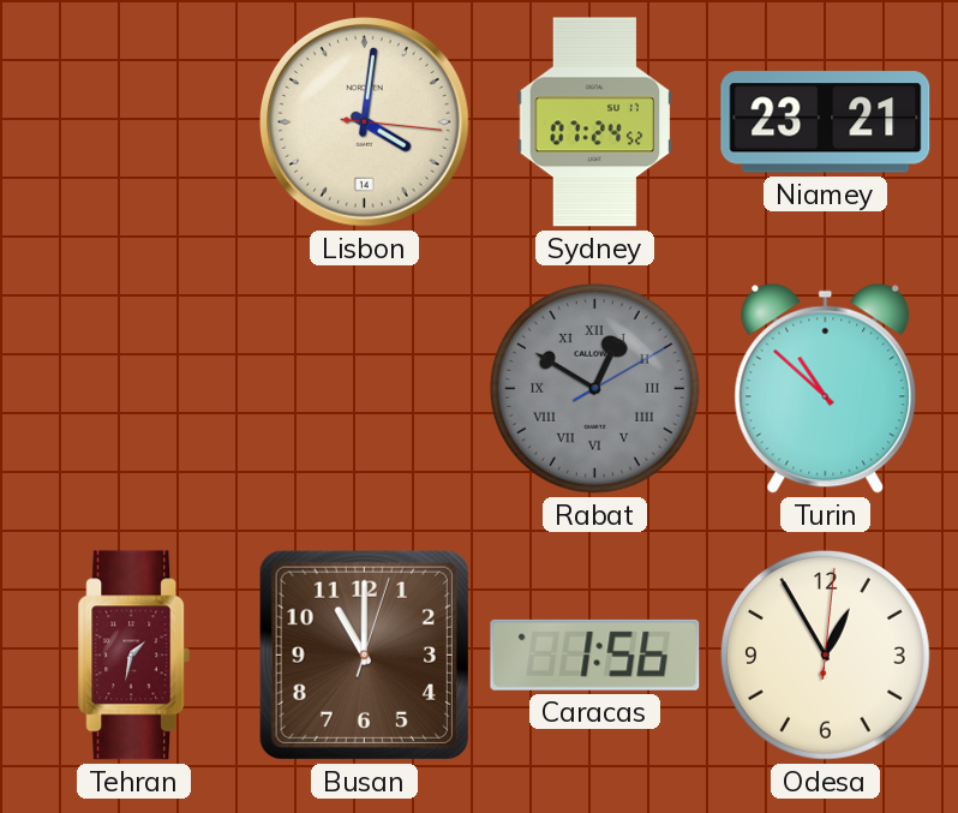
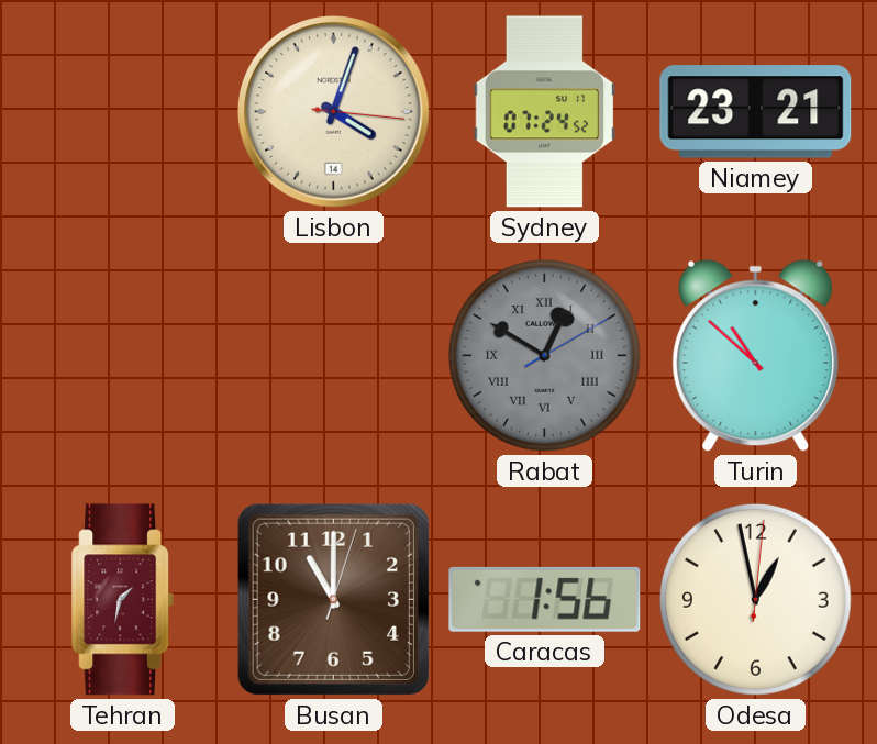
Lisbon: 4:01 -> 4:03
Odesa: 12:55 -> 12:58
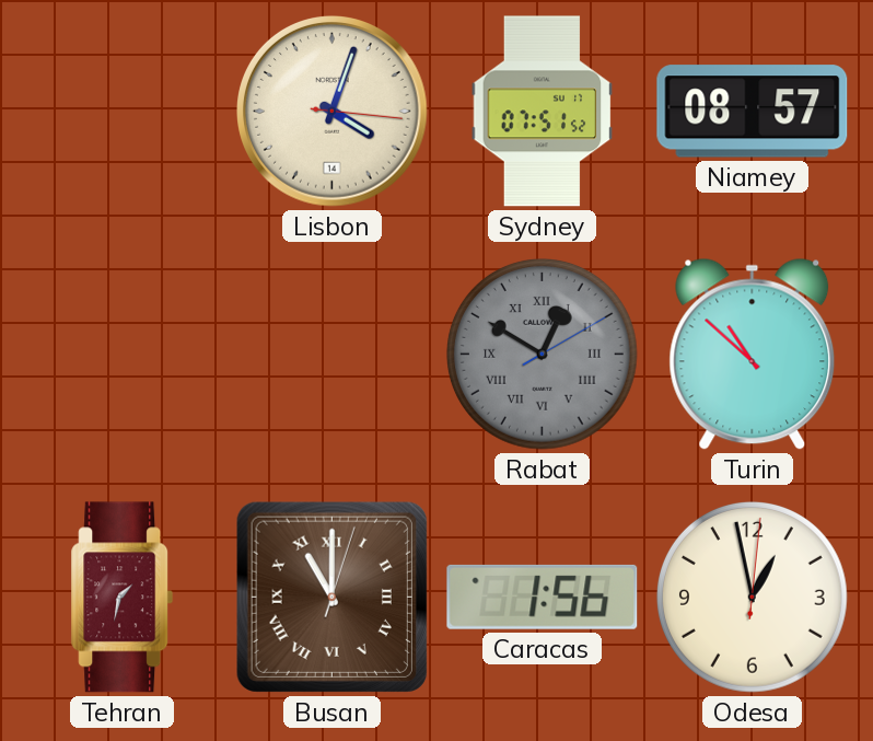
Sydney: 07:24 -> 07:51
Niamey: 23:21 -> 08:57
Busan numerals: Arabic -> Roman
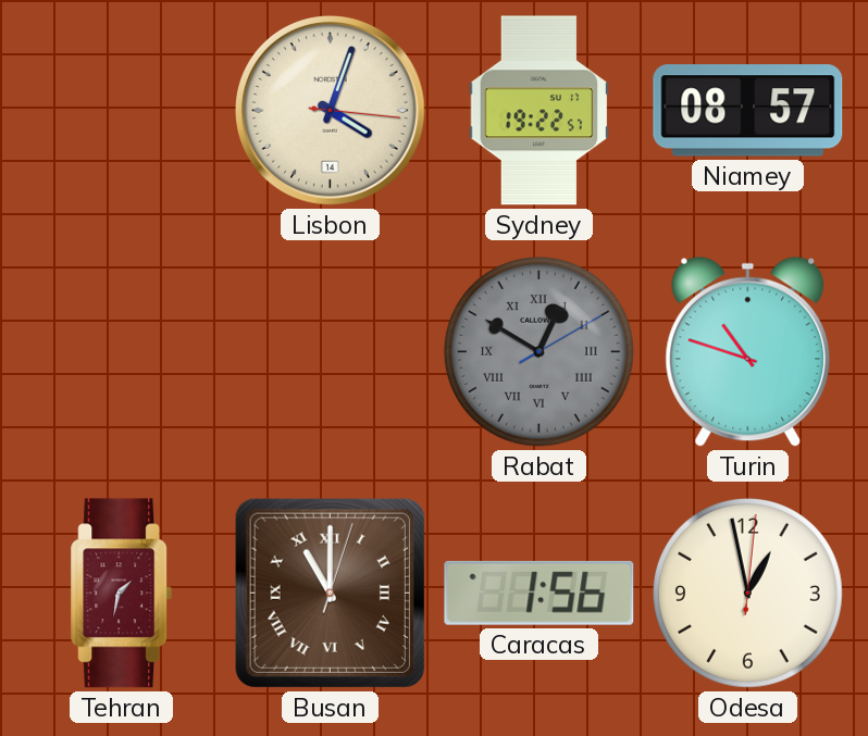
Sydney: 07:51 -> 19:22
Turin: 10:52 -> 10:48
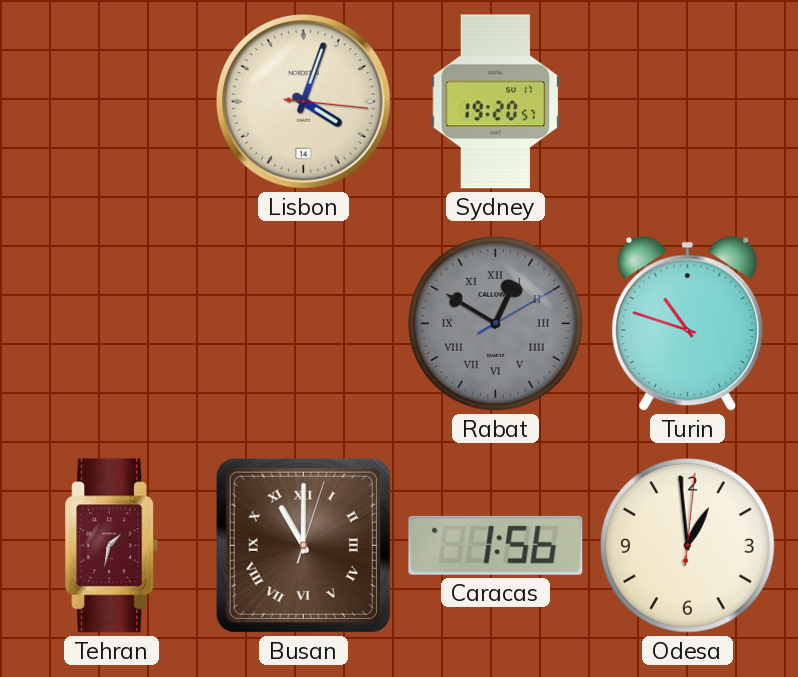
Sydney: 19:22 -> 19:20
Niamey: 08:57 -> none
Odesa: 12:58 -> 12:59
